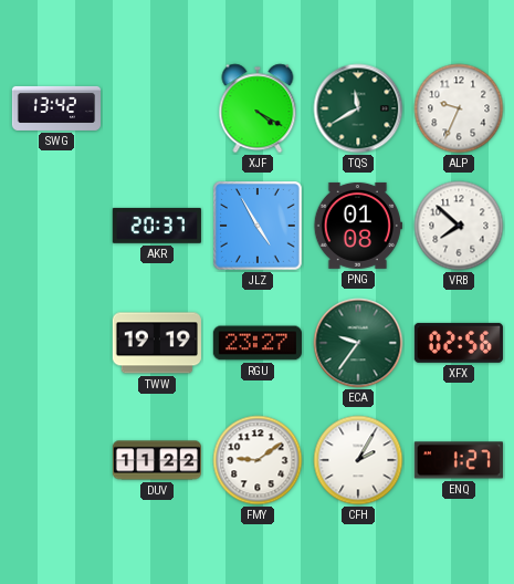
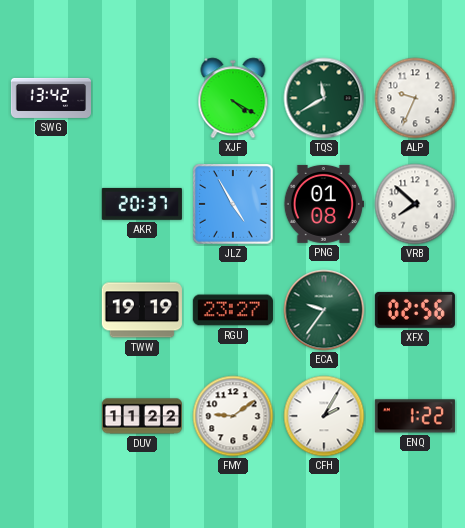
ENQ: 1:27 -> 1:22
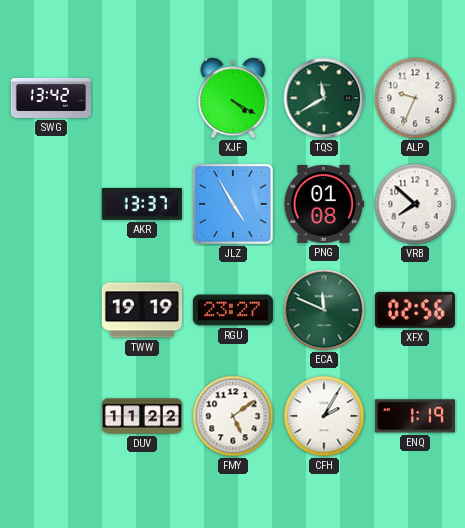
AKR: 20:37 -> 13:37
ECA: 9:36 -> 11:49
FMY: 9:09 -> 5:09
ENQ: 1:22 -> 1:19
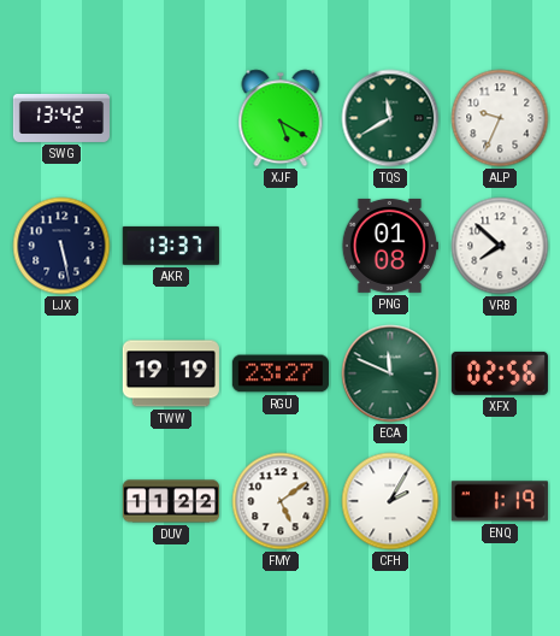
XJF: 4:20 -> 5:20
LJX: none -> 5:28
JLZ: 4:55 -> none
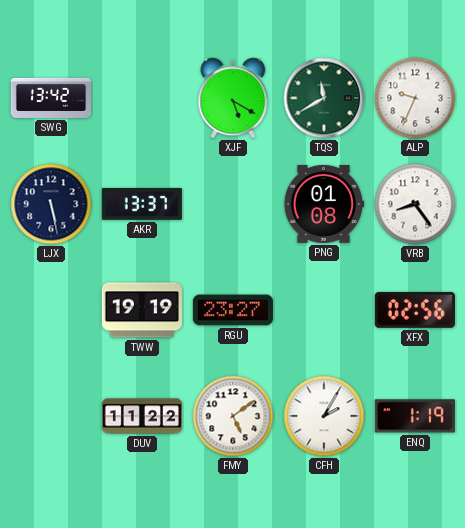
VRB: 7:52 -> 8:24
ECA: 11:49 -> none
